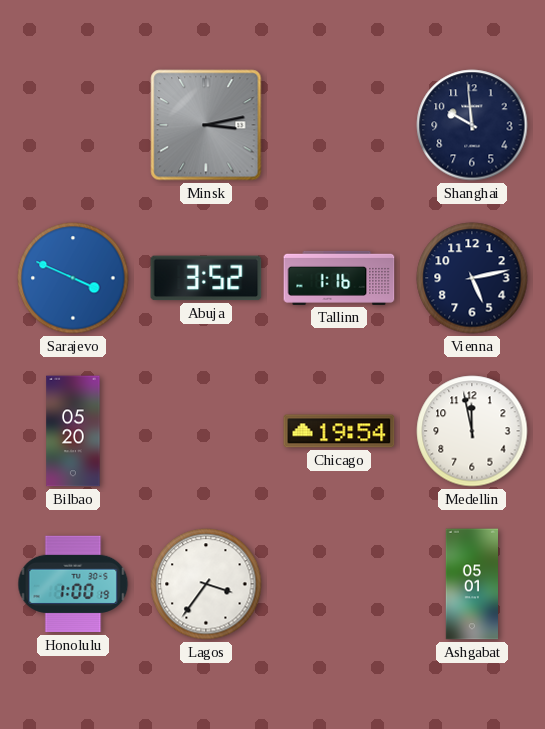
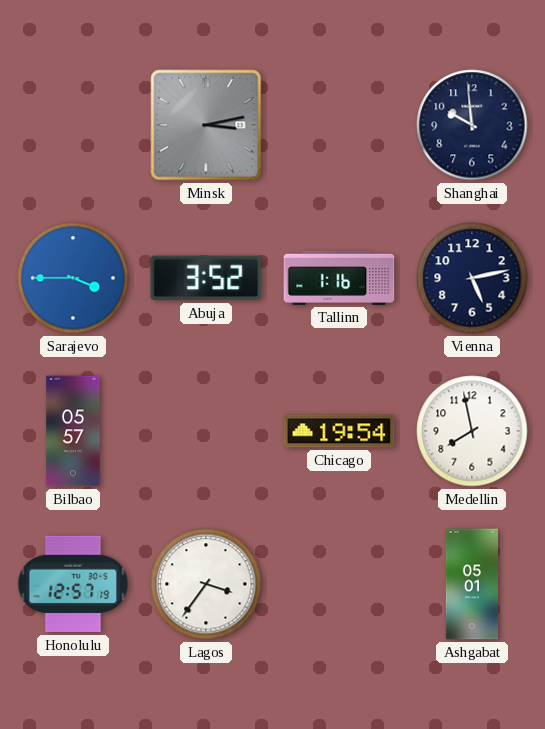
Sarajevo: 3:49 -> 3:45
Bilbao: 05:20 -> 05:57
Medellin: 11:58 -> 7:58
Honolulu: 1:00 -> 12:57
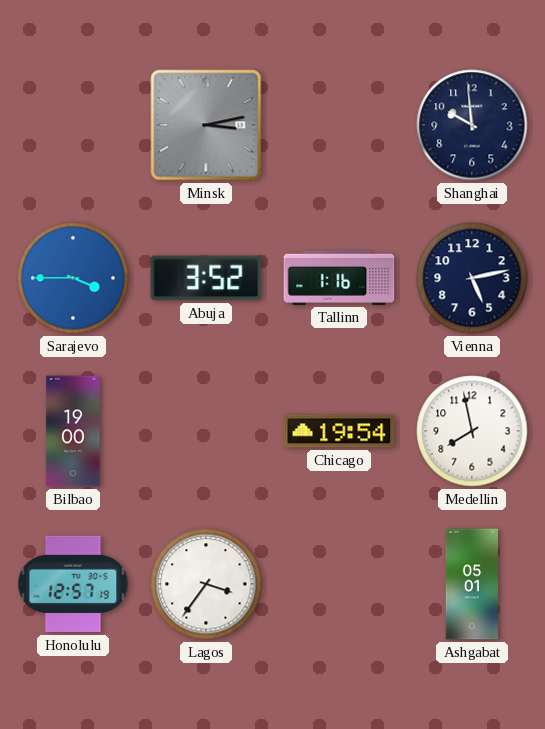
Bilbao: 05:57 -> 19:00
